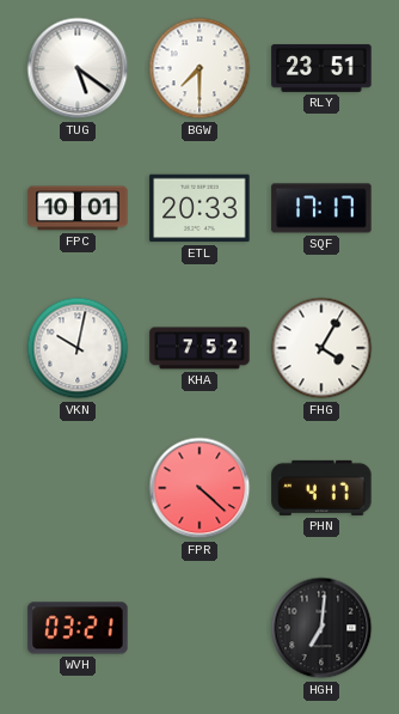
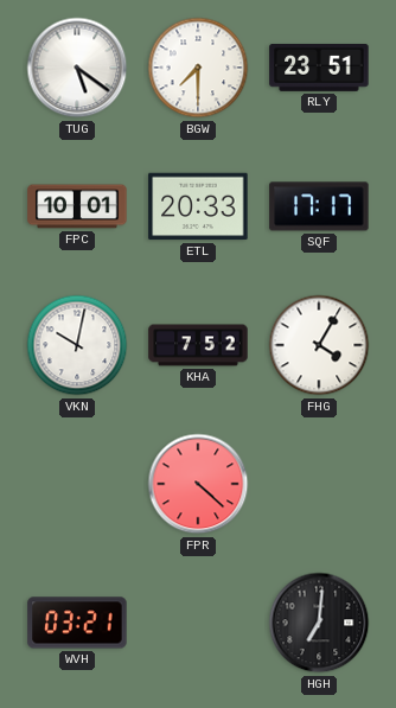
PHN: 4:17 -> none
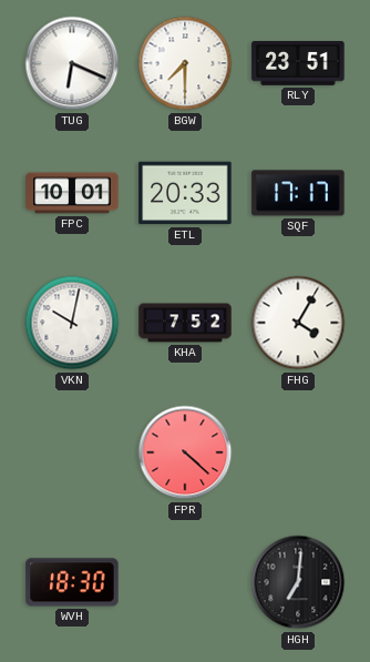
TUG: 5:21 -> 6:19
WVH: 03:21 -> 18:30
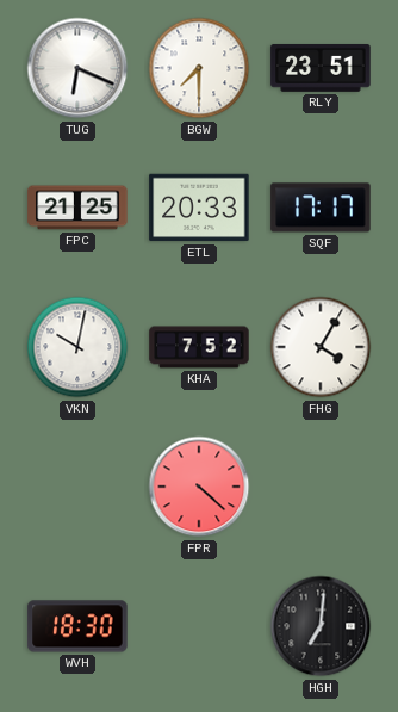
FPC: 10:01 -> 21:25
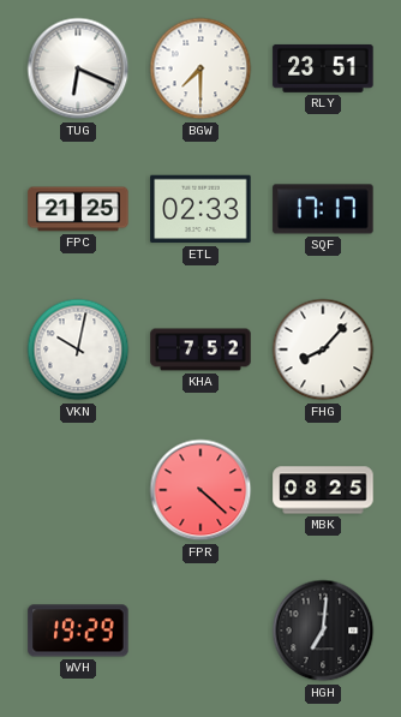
ETL: 20:33 -> 02:33
FHG: 4:05 -> 8:07
MBK: none -> 08:25
WVH: 18:30 -> 19:29
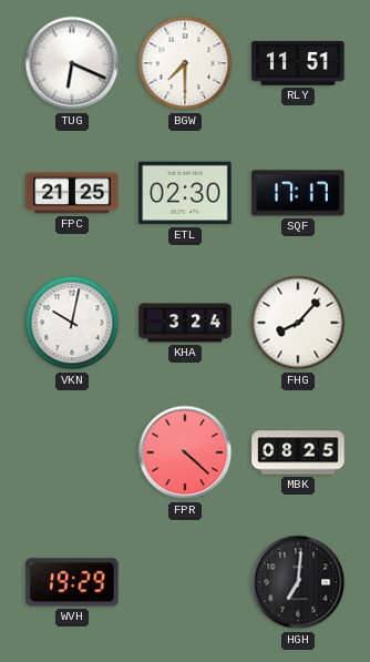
RLY: 23:51 -> 11:51
ETL: 02:33 -> 02:30
KHA: 7:52 -> 3:24
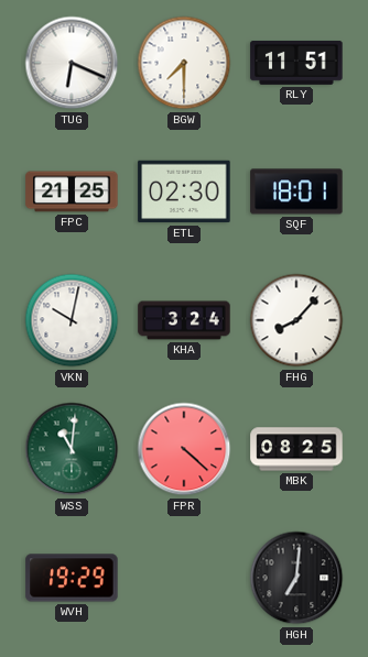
SQF: 17:17 -> 18:01
WSS: none -> 11:01
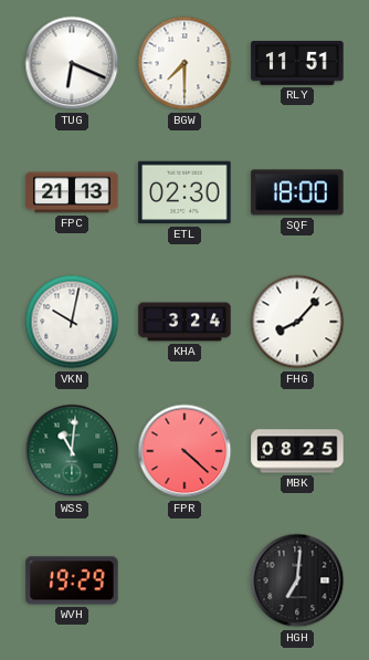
FPC: 21:25 -> 21:13
SQF: 18:01 -> 18:00
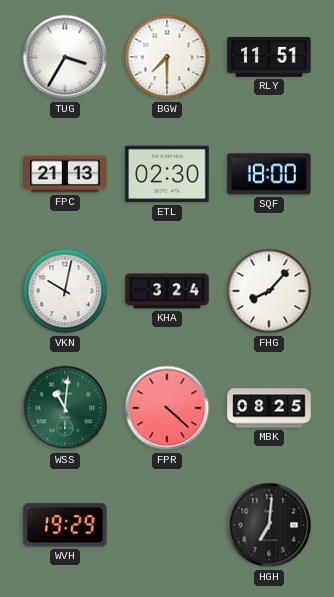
TUG: 6:19 -> 3:35
